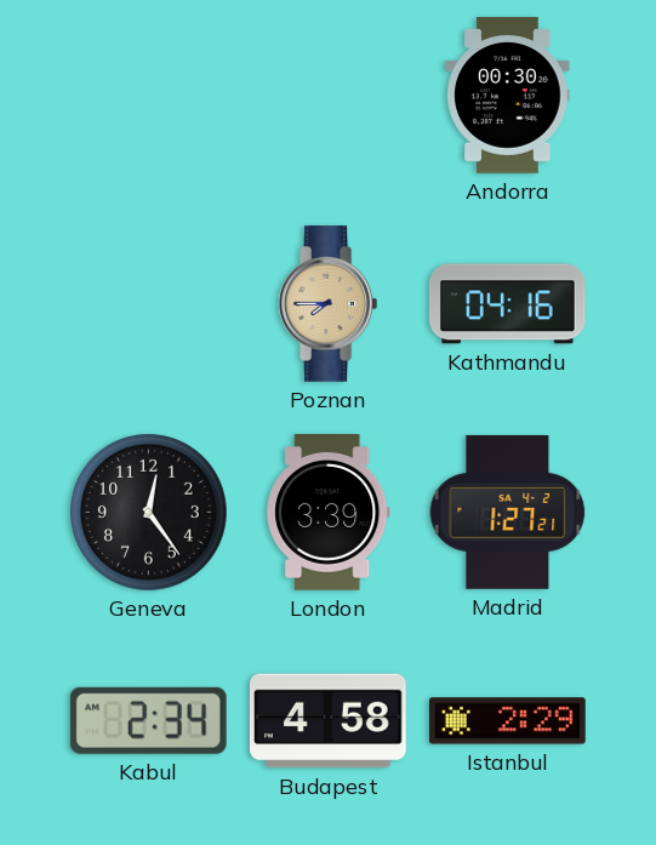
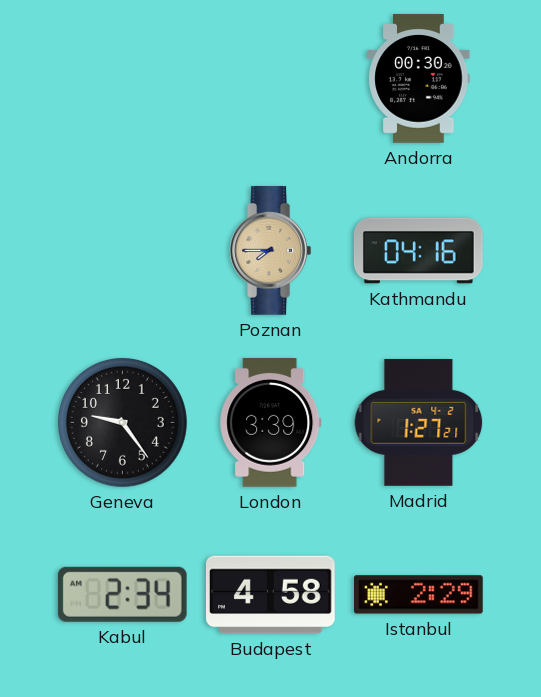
Geneva: 12:24 -> 9:24
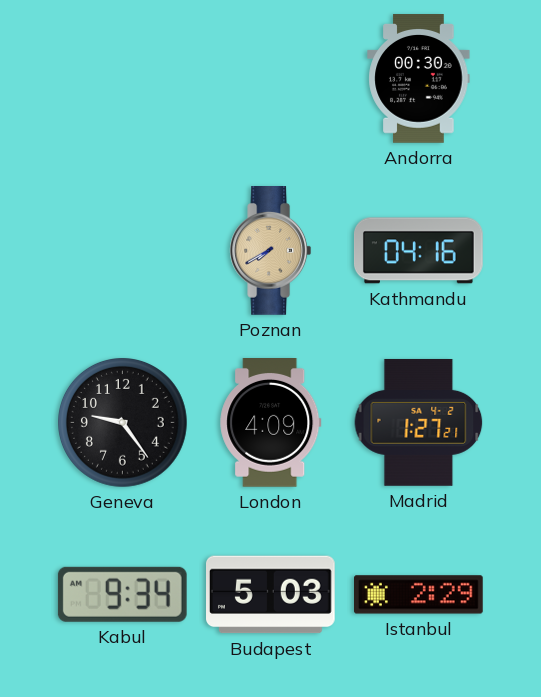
Poznan: 7:45 -> 7:40
London: 3:39 -> 4:09
Kabul: 2:34 -> 9:34
Budapest: 4:58 -> 5:03
